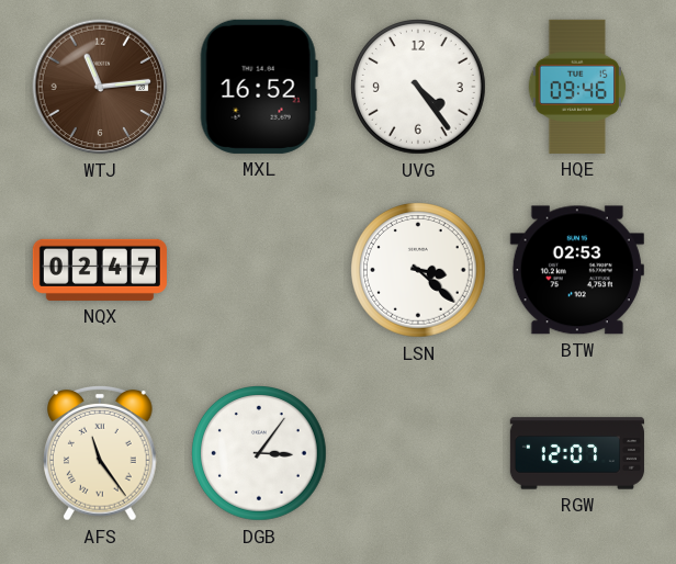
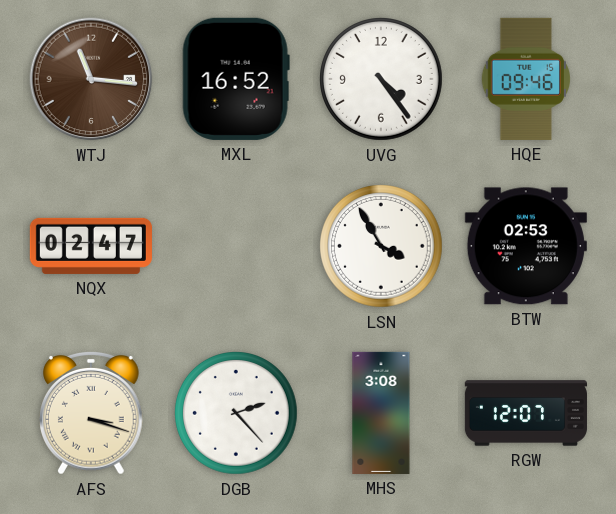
WTJ: 11:14 -> 11:16
LSN: 3:22 -> 3:55
AFS: 11:24 -> 3:18
DGB: 3:06 -> 2:23
MHS: none -> 3:08
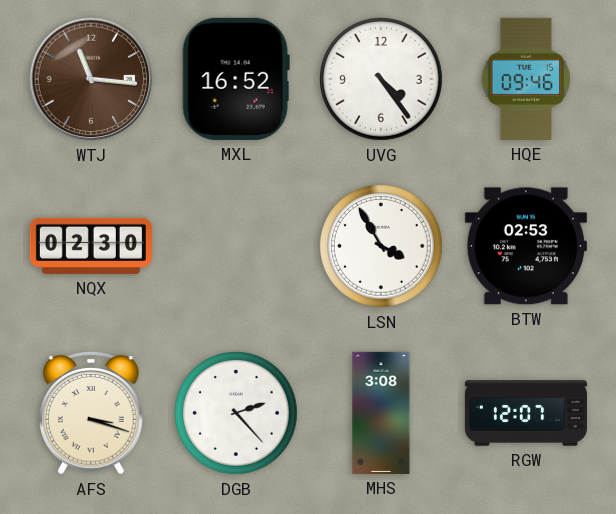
NQX: 02:47 -> 02:30
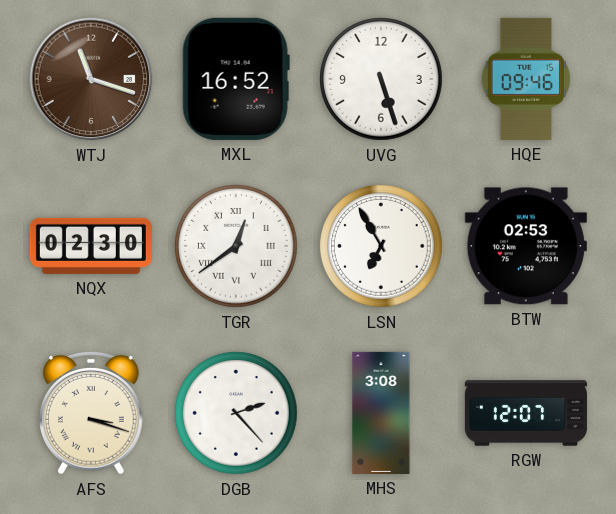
WTJ: 11:16 -> 11:18
UVG: 4:24 -> 5:27
TGR: none -> 12:39
LSN: 3:55 -> 6:55
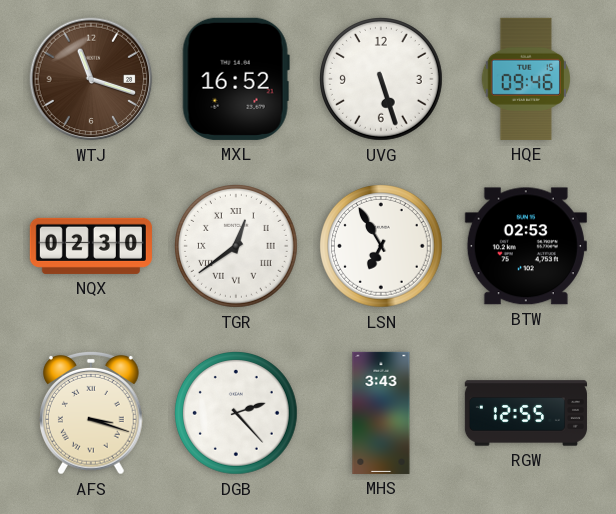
MHS: 3:08 -> 3:43
RGW: 12:07 -> 12:55
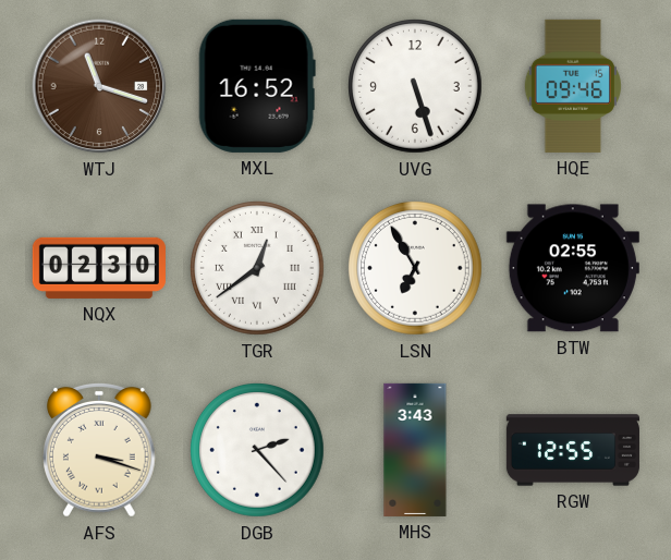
BTW: 02:53 -> 02:55
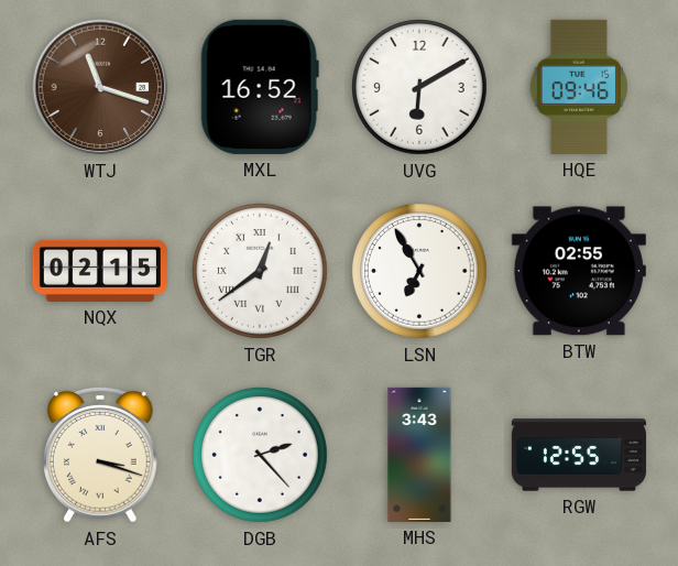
UVG: 5:27 -> 6:10
NQX: 02:30 -> 02:15
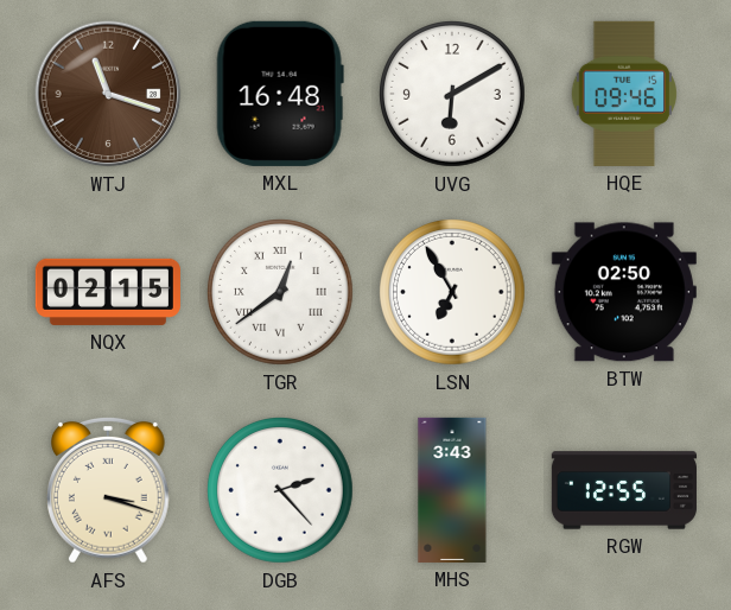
MXL: 16:52 -> 16:48
BTW: 02:55 -> 02:50
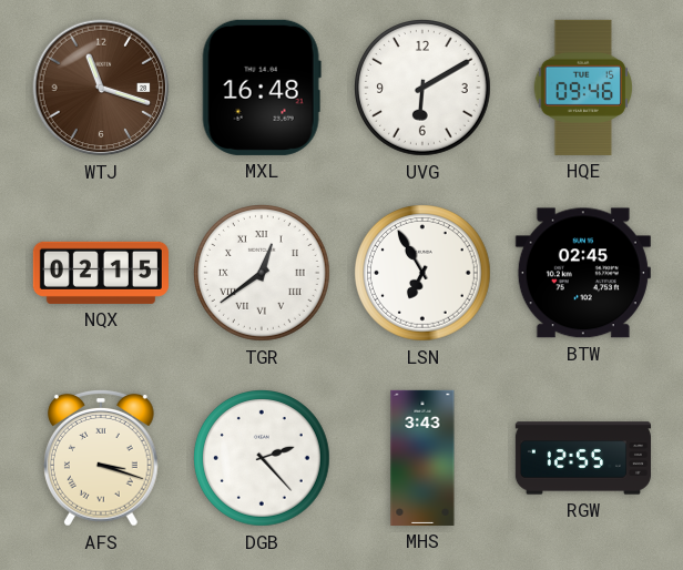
BTW: 02:50 -> 02:45
